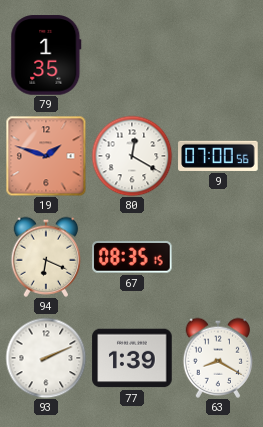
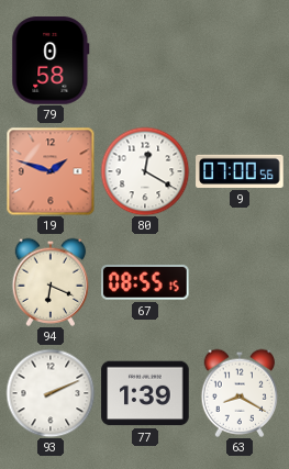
79: 1:35 -> 0:58
67: 08:35 -> 08:55
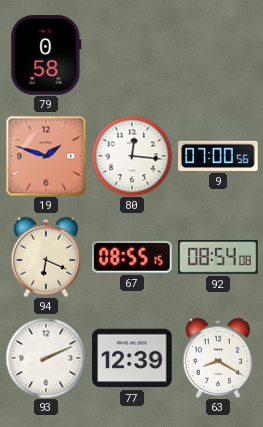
80: 12:20 -> 12:16
92: none -> 08:54
77: 1:39 -> 12:39
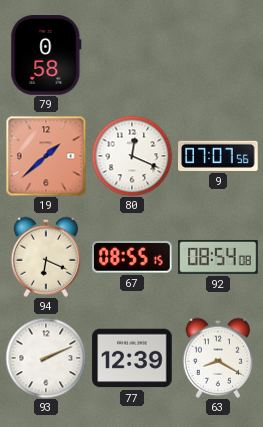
19: 1:48 -> 1:38
80: 12:16 -> 12:19
9: 07:00 -> 07:07
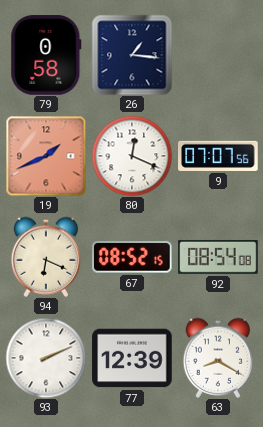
26: none -> 1:16
19: 1:38 -> 1:41
67: 08:55 -> 08:52
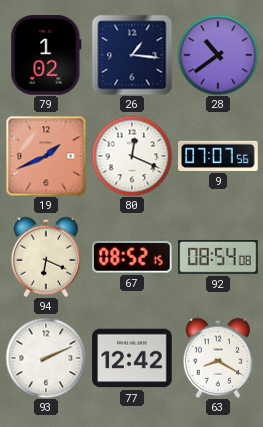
79: 0:58 -> 1:02
28: none -> 10:39
77: 12:39 -> 12:42
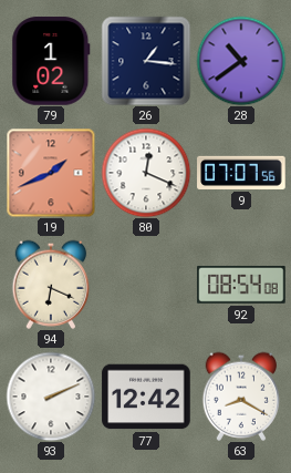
67: 08:52 -> none
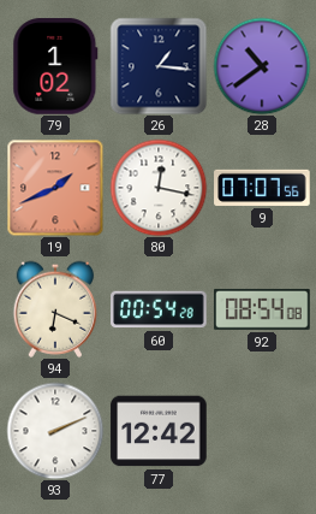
80: 12:19 -> 12:17
60: none -> 00:54
63: 8:20 -> none
